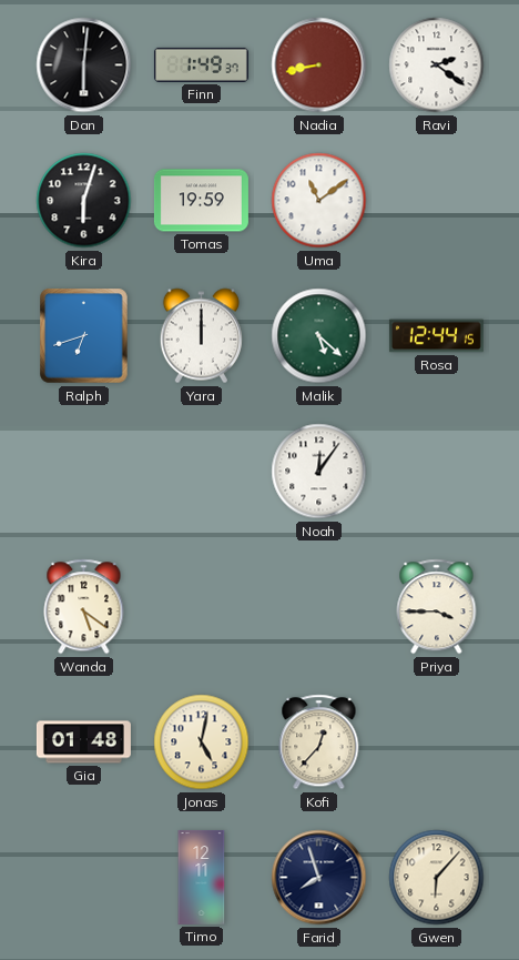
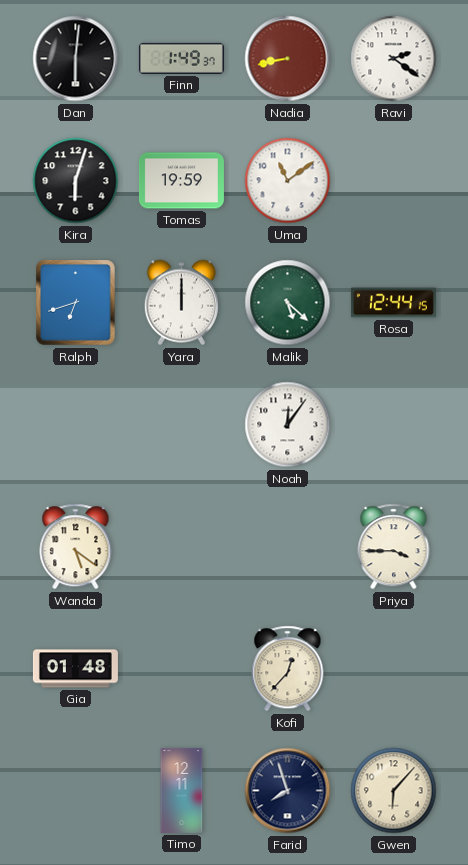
Jonas: 5:02 -> none
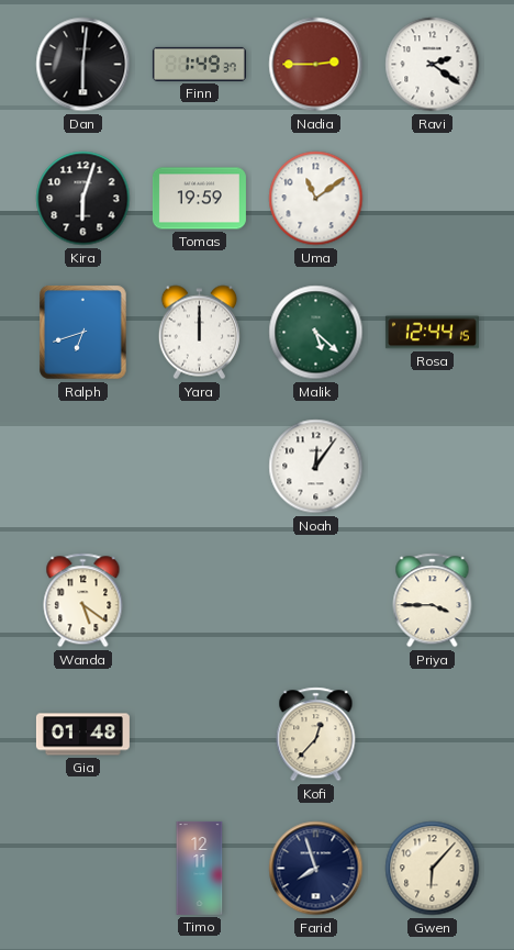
Nadia: 8:43 -> 2:45
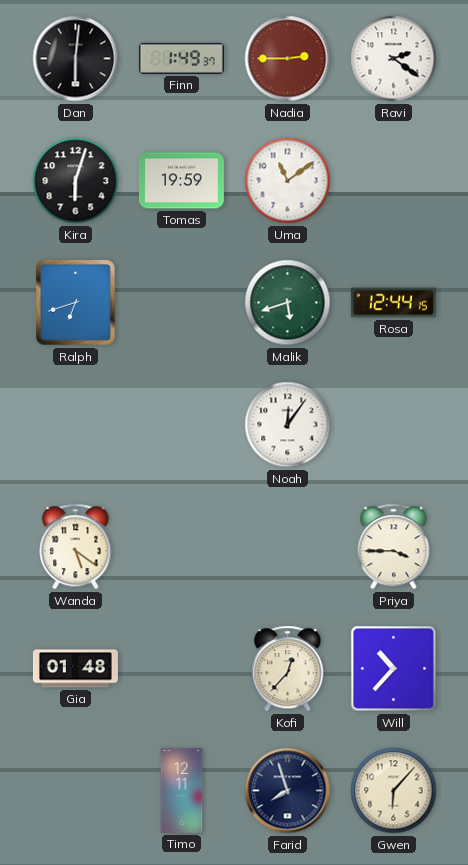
Yara: 12:00 -> none
Malik: 5:22 -> 5:42
Will: none -> 10:37
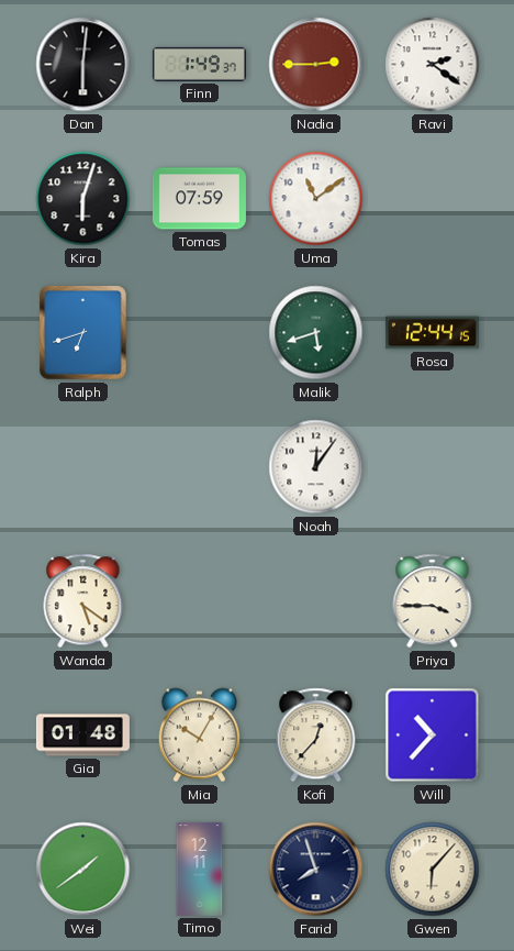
Tomas: 19:59 -> 07:59
Mia: none -> 10:05
Wei: none -> 1:39
